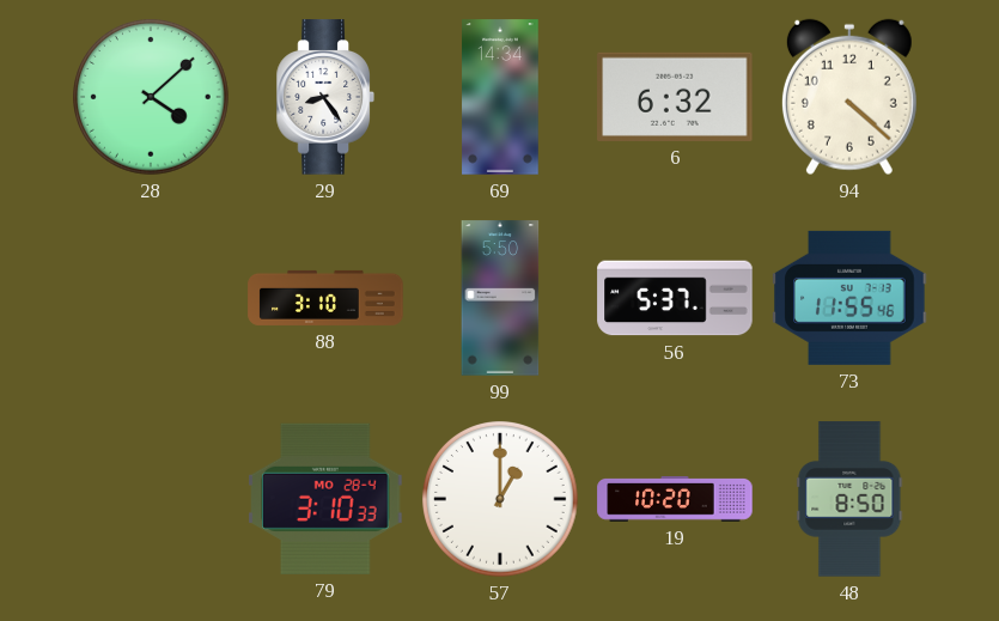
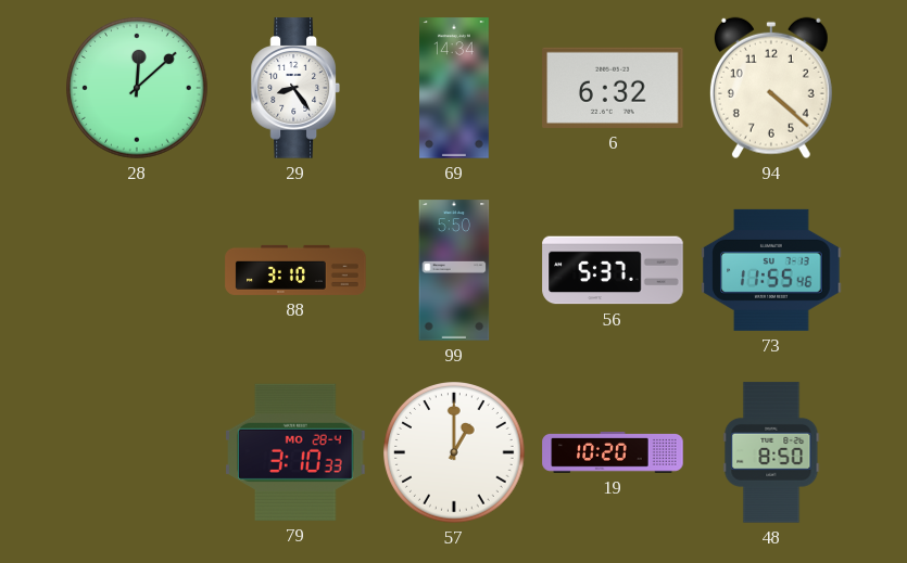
28: 4:08 -> 12:08
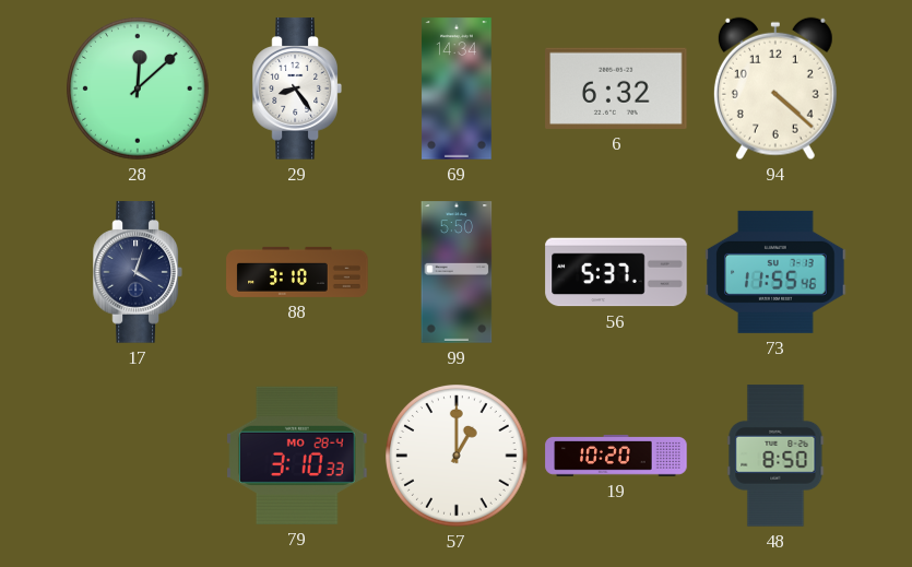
17: none -> 4:03
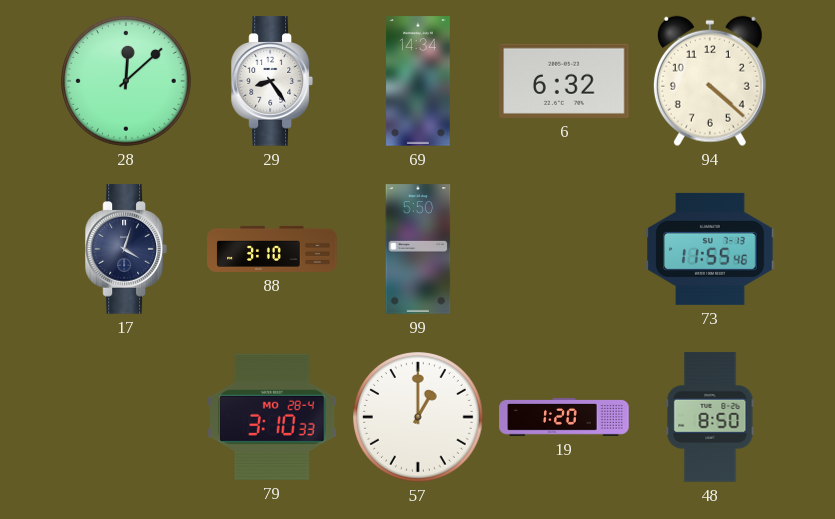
56: 5:37 -> none
19: 10:20 -> 1:20
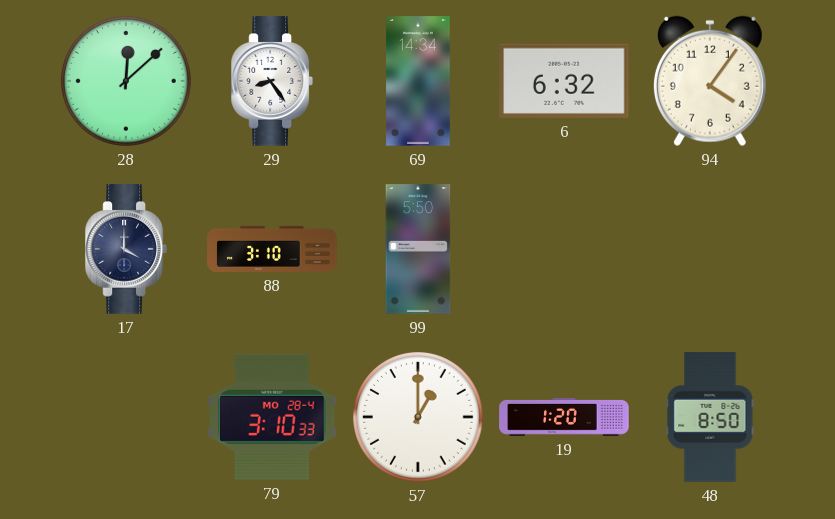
94: 4:22 -> 4:06
17: 4:03 -> 4:00
73: 11:55 -> none
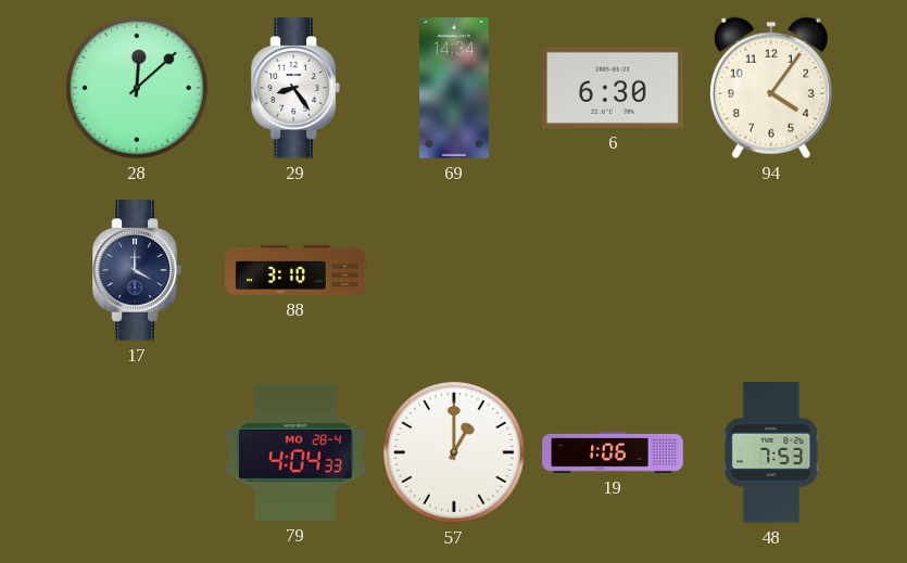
6: 6:32 -> 6:30
99: 5:50 -> none
79: 3:10 -> 4:04
19: 1:20 -> 1:06
48: 8:50 -> 7:53
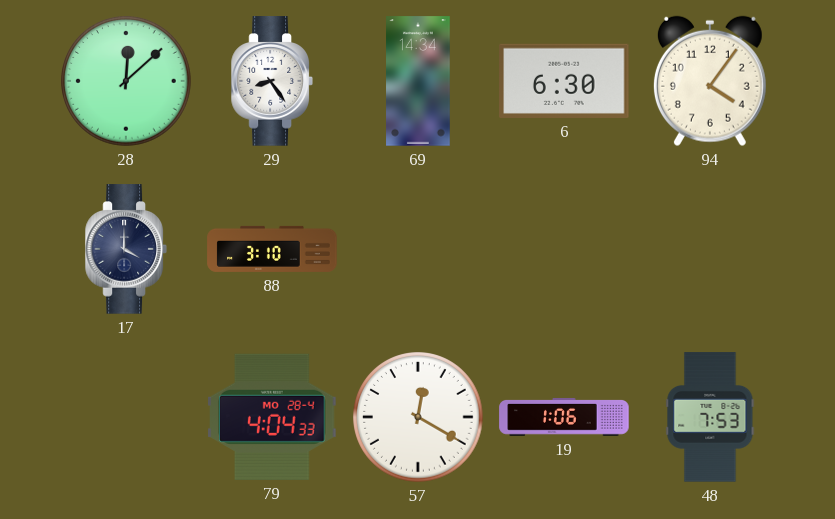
57: 1:00 -> 12:20
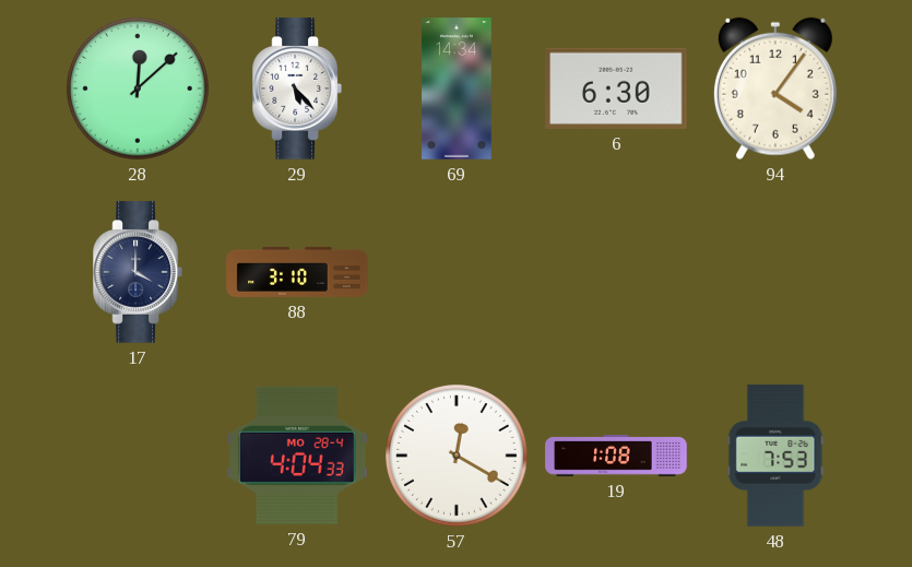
29: 8:24 -> 5:23
19: 1:06 -> 1:08
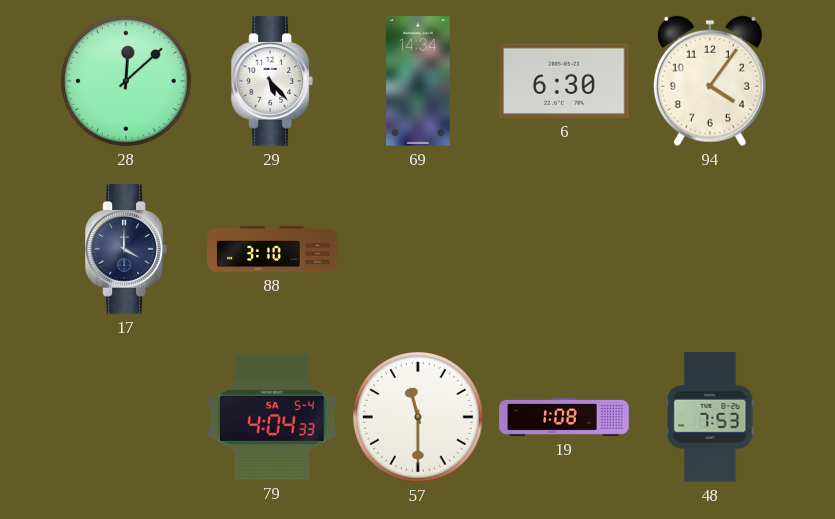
79 date: MO 28-4 -> SA 5-4
57: 12:20 -> 11:30
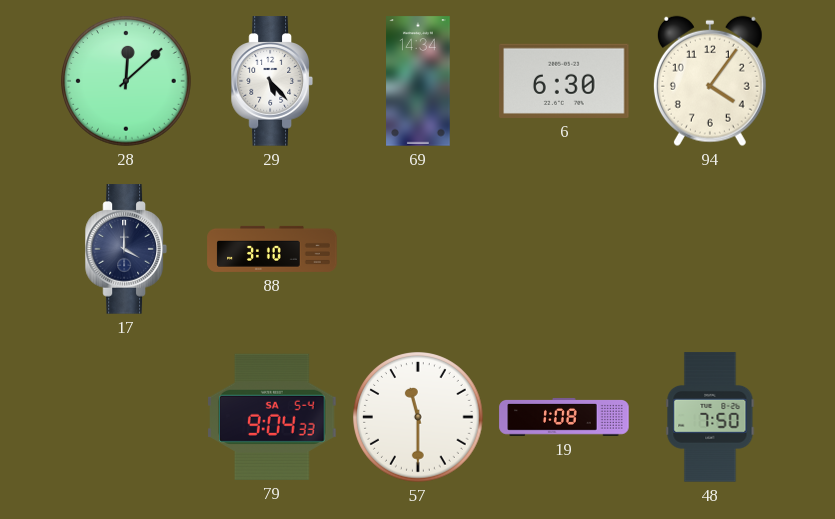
79: 4:04 -> 9:04
48: 7:53 -> 7:50
